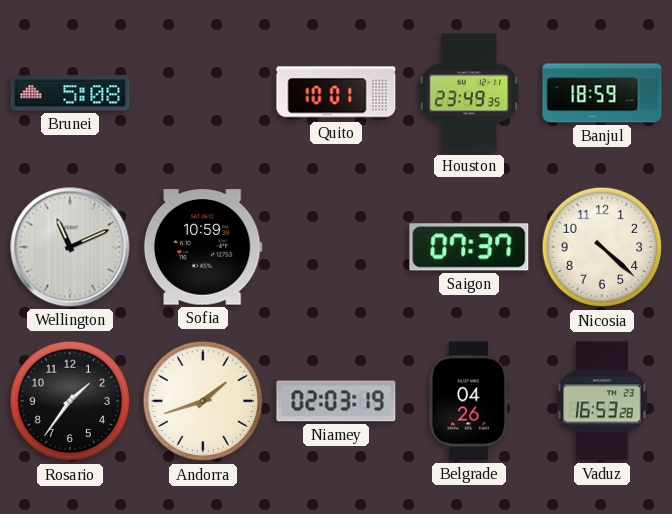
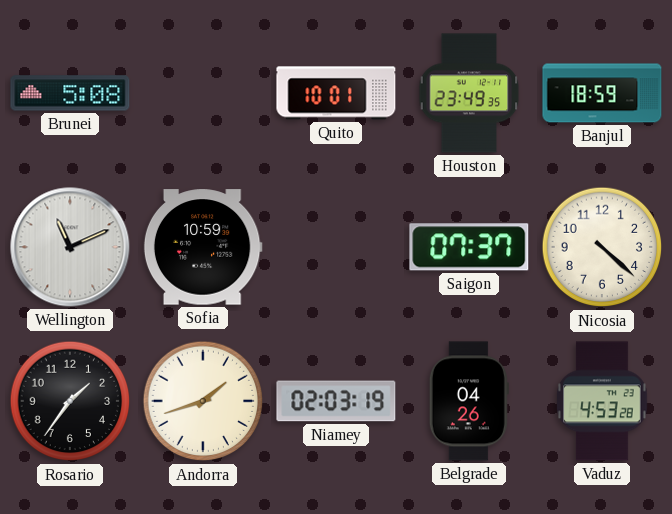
Vaduz: 16:53 -> 4:53
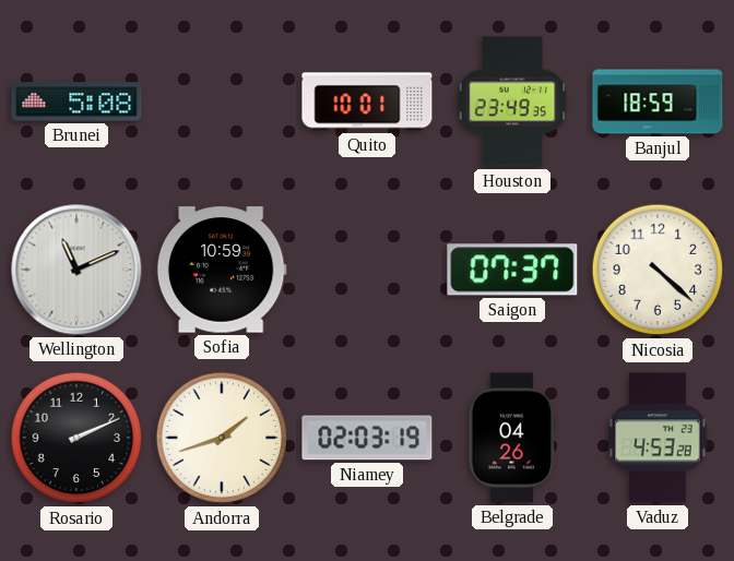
Rosario: 1:36 -> 2:11
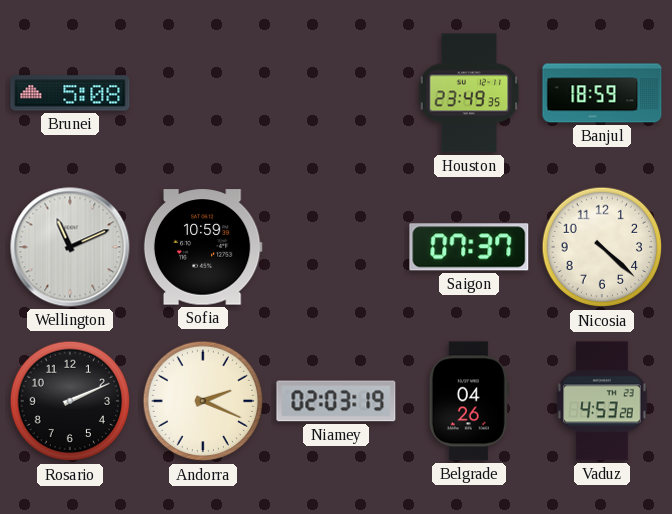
Quito: 10:01 -> none
Andorra: 1:42 -> 2:19
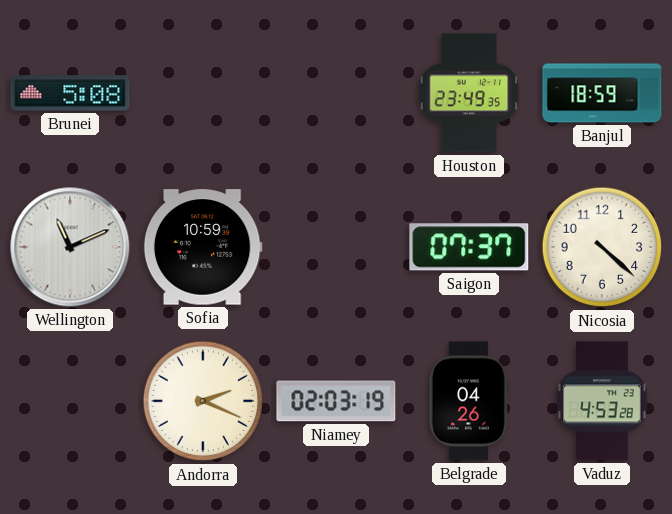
Rosario: 2:11 -> none
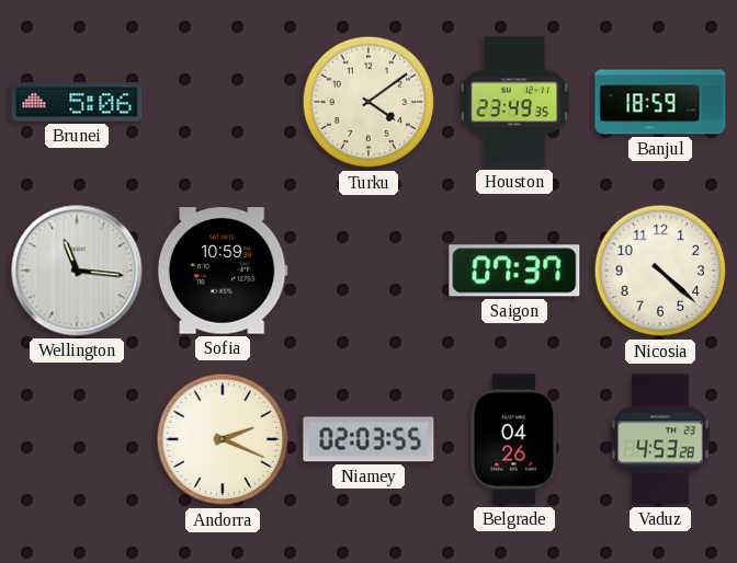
Brunei: 5:08 -> 5:06
Turku: none -> 4:09
Wellington: 11:11 -> 11:16
Niamey: 02:03:19 -> 02:03:55
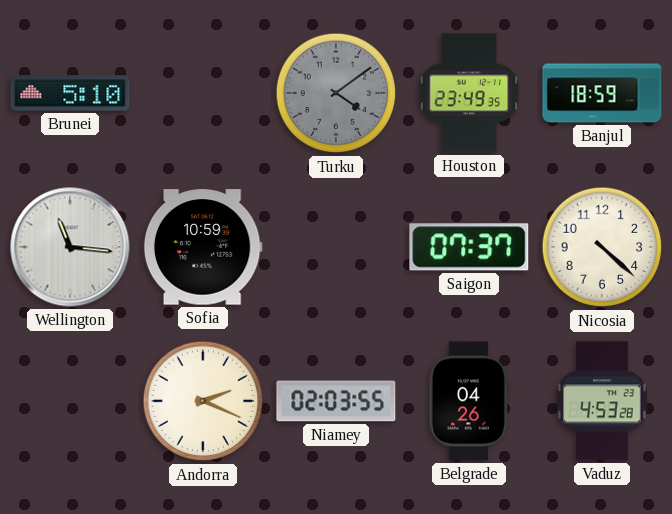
Brunei: 5:06 -> 5:10
Turku dial: cream -> grey
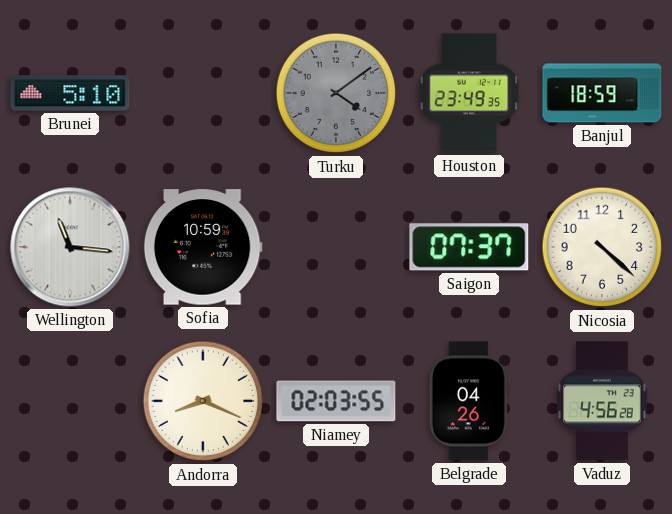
Andorra: 2:19 -> 8:19
Vaduz: 4:53 -> 4:56
